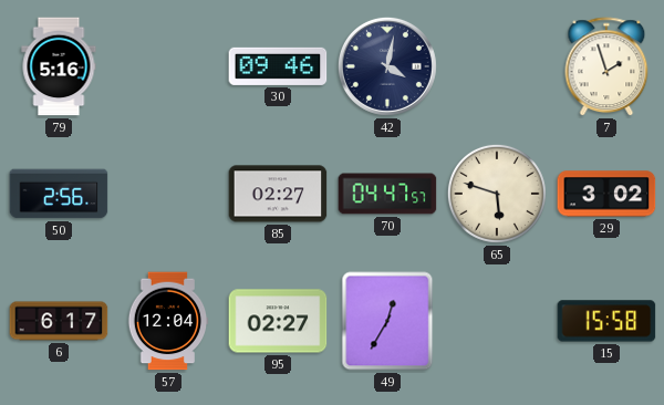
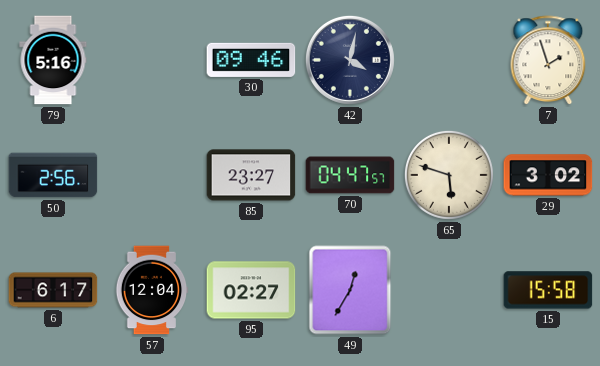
85: 02:27 -> 23:27
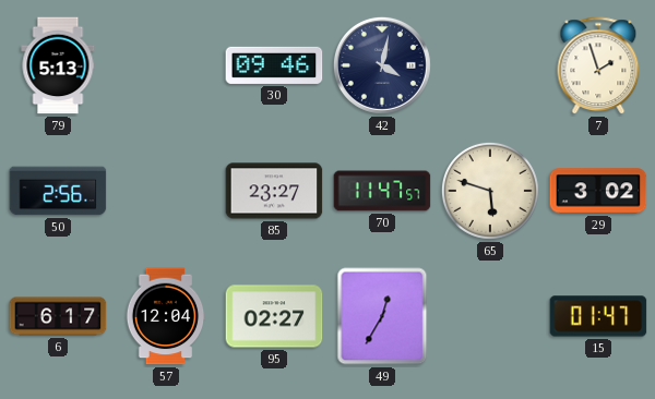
79: 5:16 -> 5:13
70: 04:47 -> 11:47
15: 15:58 -> 01:47
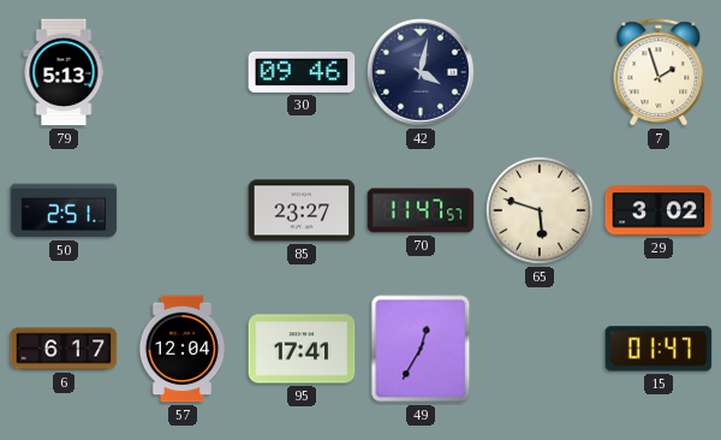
50: 2:56 -> 2:51
95: 02:27 -> 17:41
